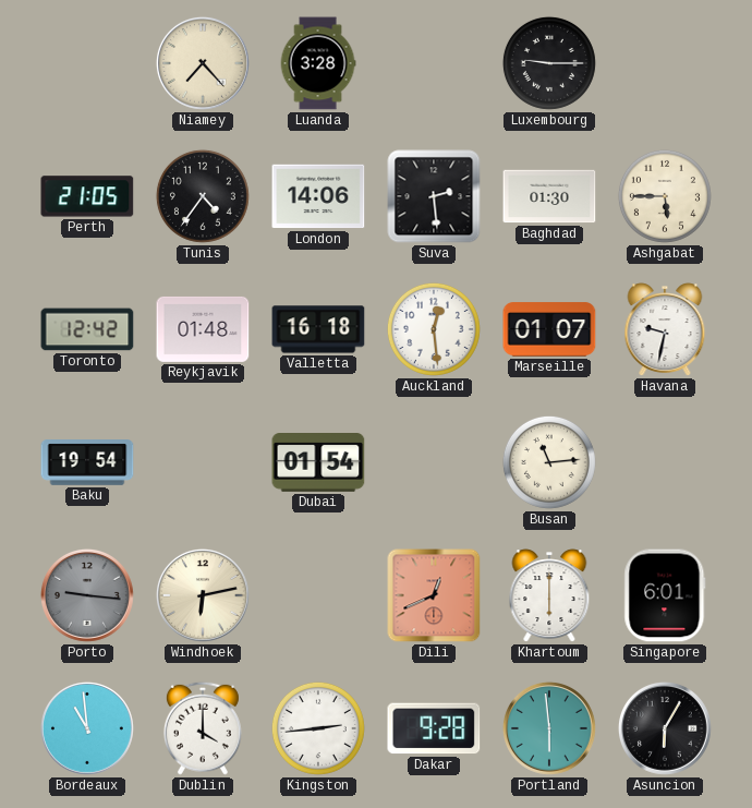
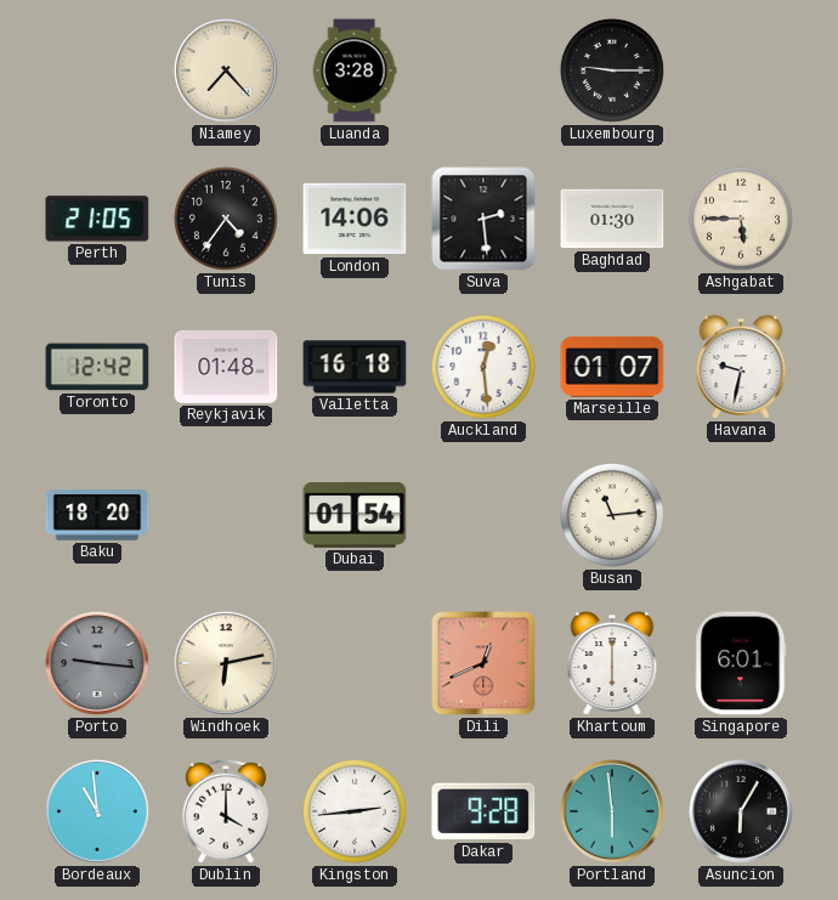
Baku: 19:54 -> 18:20
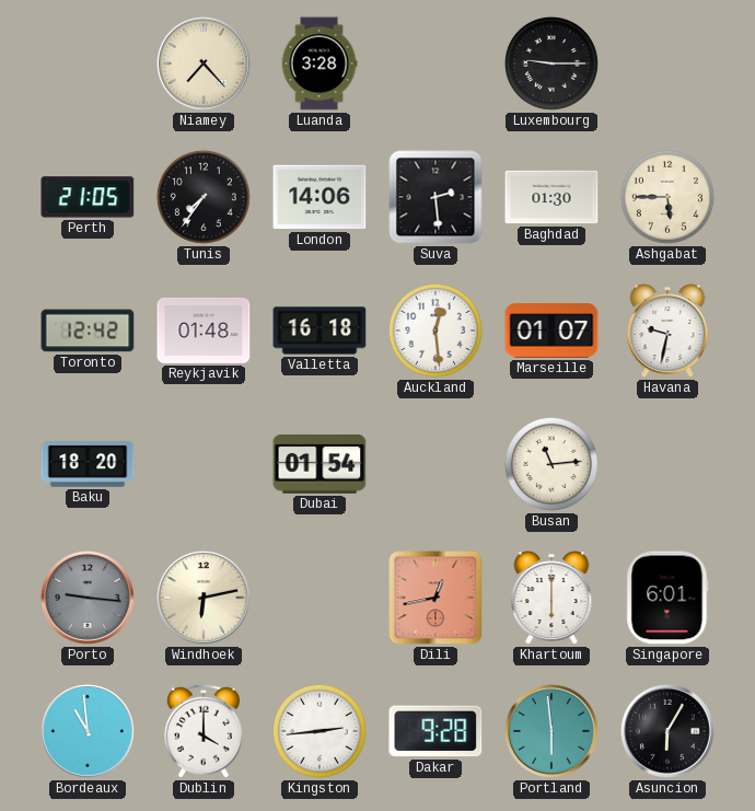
Tunis: 4:36 -> 7:36
Dili: 12:41 -> 12:43
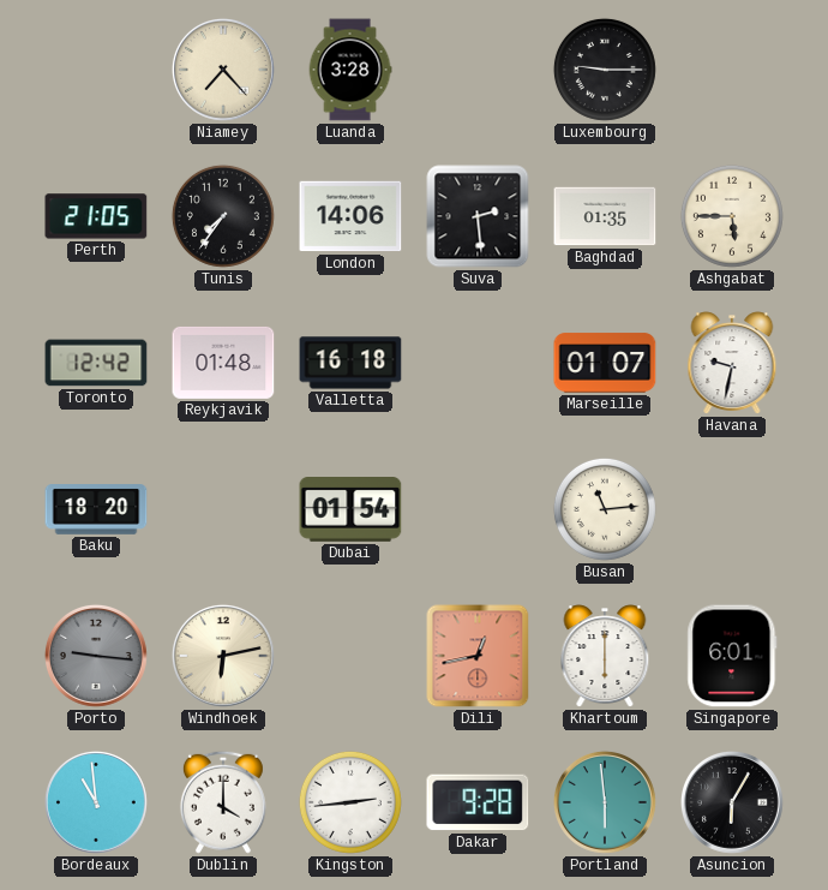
Baghdad: 01:30 -> 01:35
Auckland: 12:29 -> none
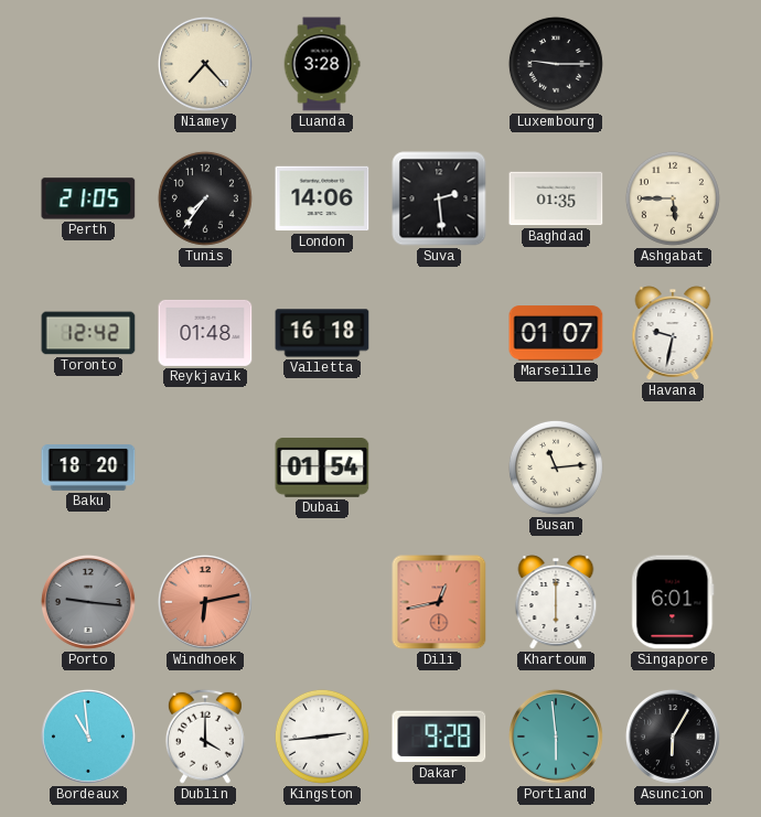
Windhoek dial: cream -> salmon
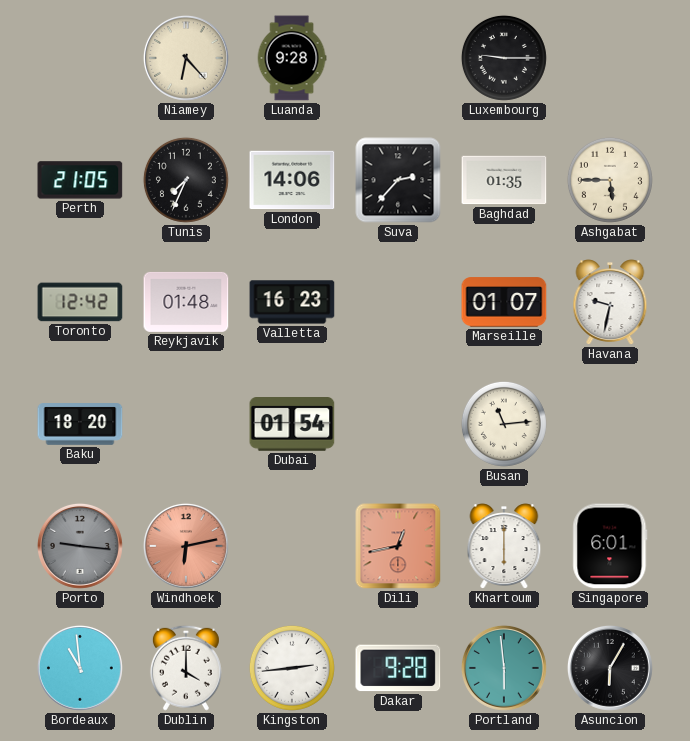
Niamey: 7:23 -> 6:23
Luanda: 3:28 -> 9:28
Tunis: 7:36 -> 7:34
Suva: 2:29 -> 2:37
Valletta: 16:18 -> 16:23
